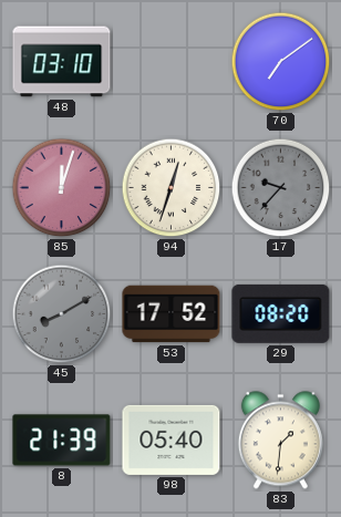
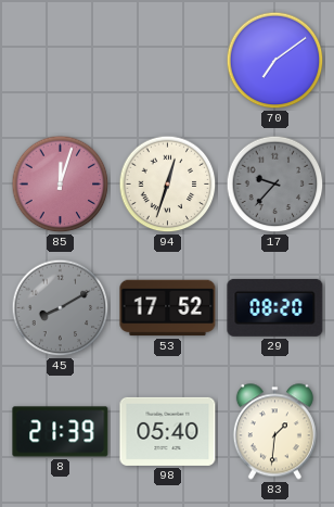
48: 03:10 -> none
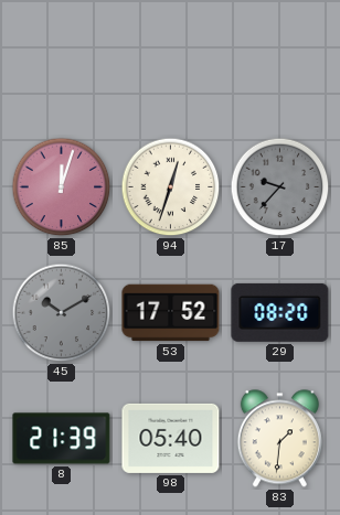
70: 7:09 -> none
45: 8:10 -> 10:10
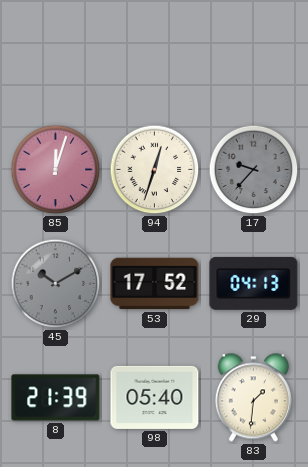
29: 08:20 -> 04:13
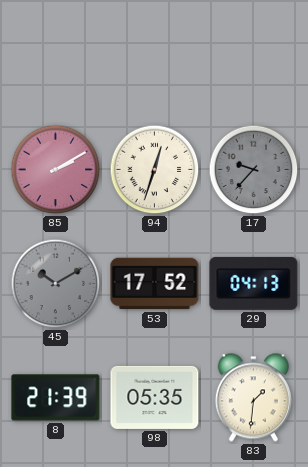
85: 12:03 -> 2:10
98: 05:40 -> 05:35
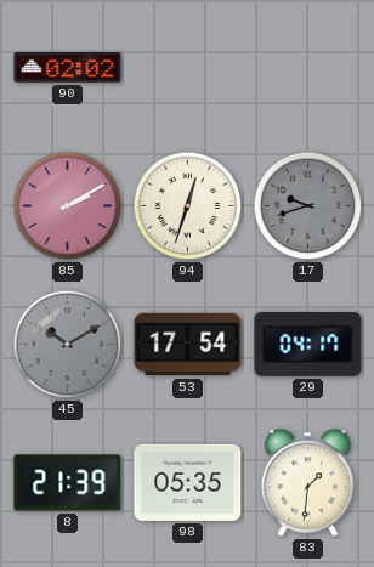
90: none -> 02:02
17: 9:37 -> 9:42
53: 17:52 -> 17:54
29: 04:13 -> 04:17
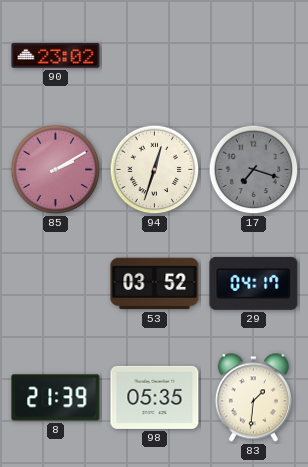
90: 02:02 -> 23:02
17: 9:42 -> 7:18
45: 10:10 -> none
53: 17:54 -> 03:52
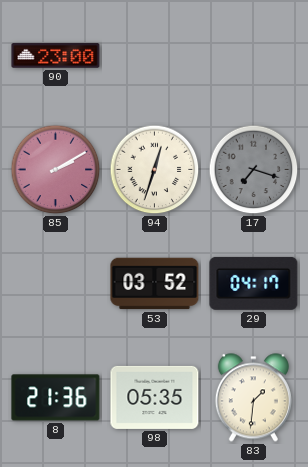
90: 23:02 -> 23:00
8: 21:39 -> 21:36
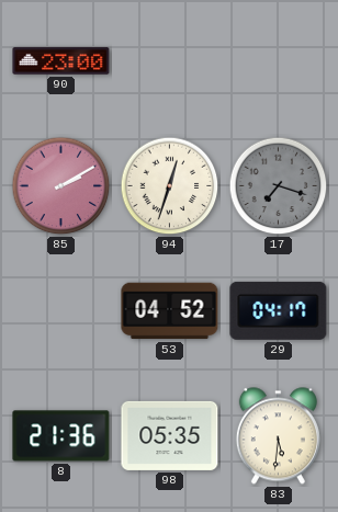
53: 03:52 -> 04:52
83: 1:31 -> 5:31
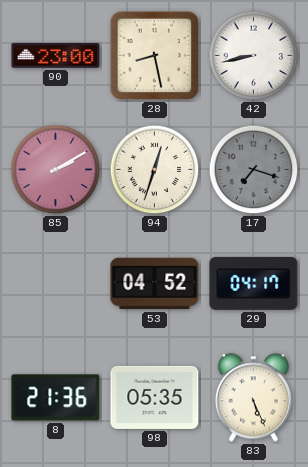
28: none -> 8:28
42: none -> 8:43
83: 5:31 -> 5:26
